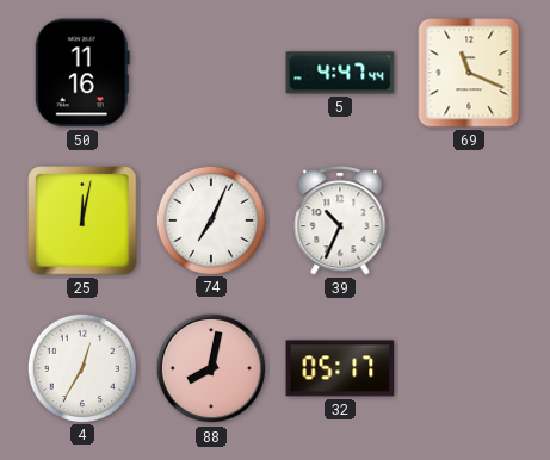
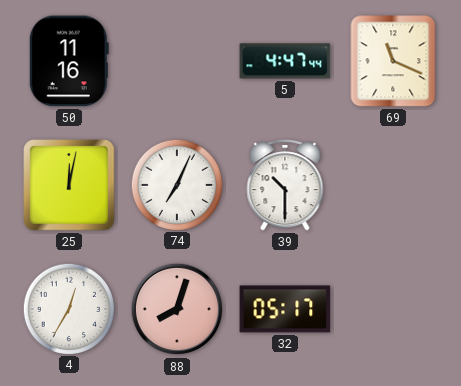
39: 10:34 -> 10:30
88: 8:02 -> 8:03
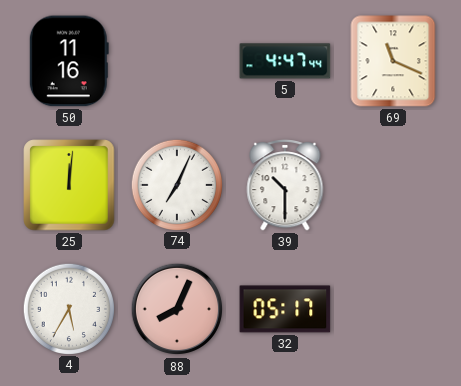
25: 12:02 -> 12:01
4: 12:35 -> 5:35
88: 8:03 -> 8:04
